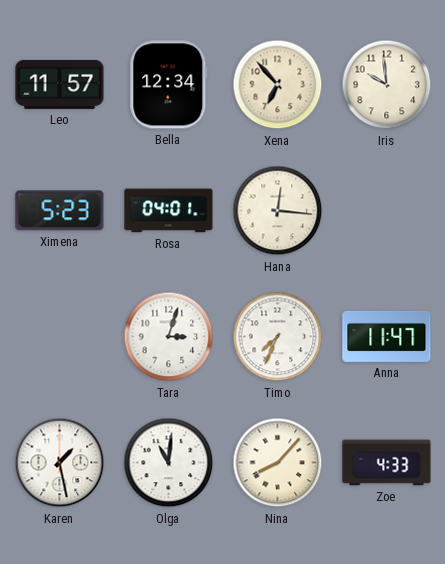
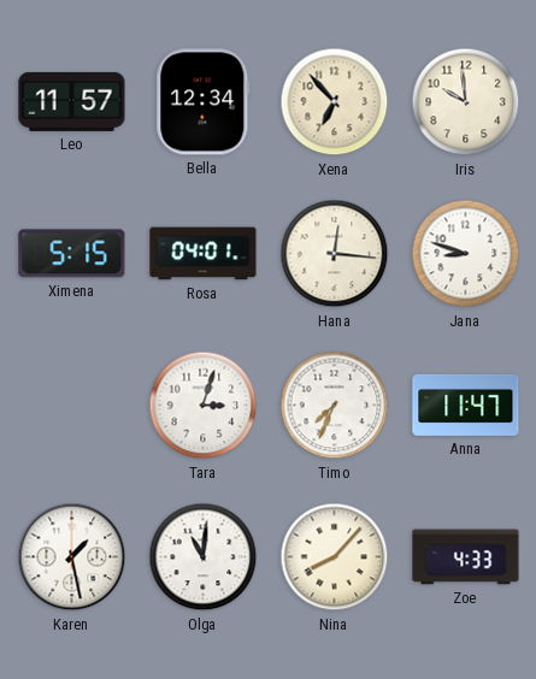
Ximena: 5:23 -> 5:15
Jana: none -> 8:48
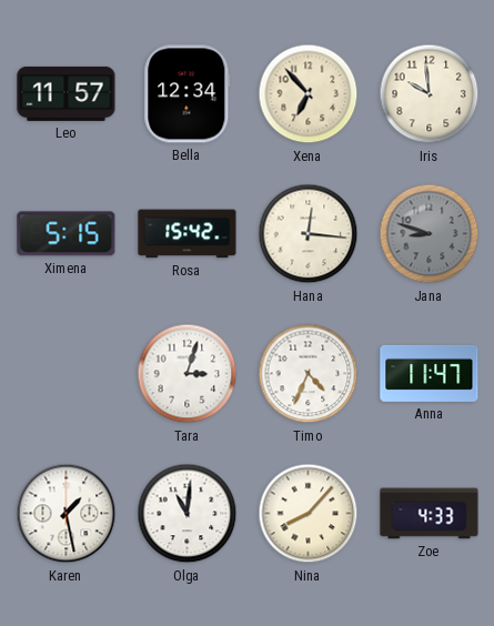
Rosa: 04:01 -> 15:42
Jana dial: white -> grey
Timo: 7:34 -> 4:34
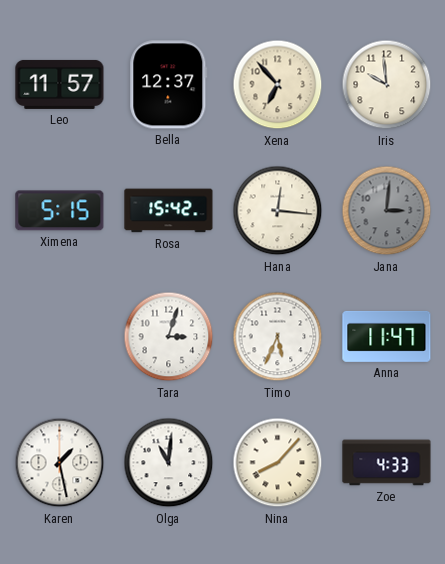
Bella: 12:34 -> 12:37
Jana: 8:48 -> 3:01
Timo: 4:34 -> 5:34
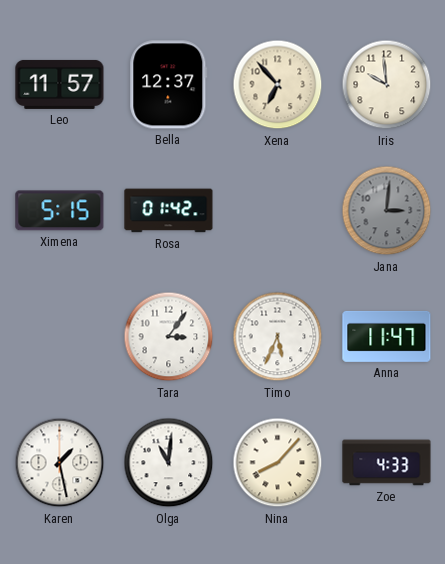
Rosa: 15:42 -> 01:42
Hana: 12:16 -> none
Tara: 3:03 -> 3:06
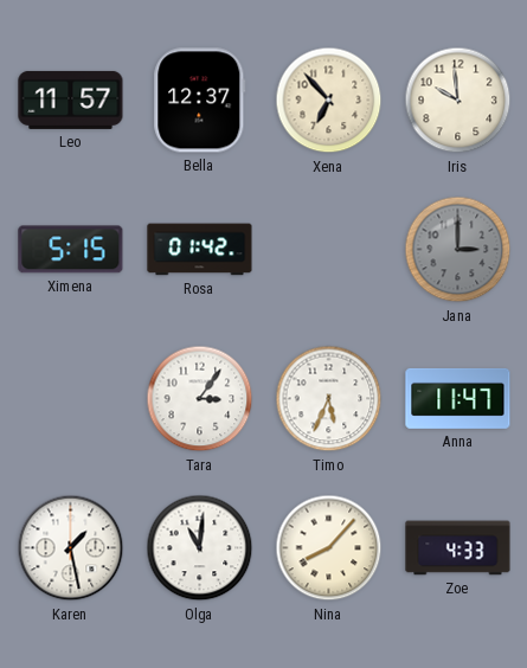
Jana: 3:01 -> 3:00
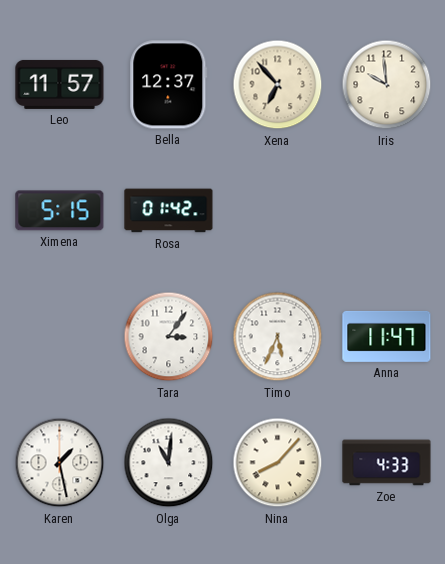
Jana: 3:00 -> none
